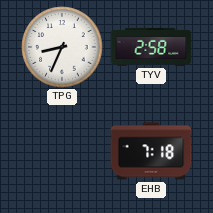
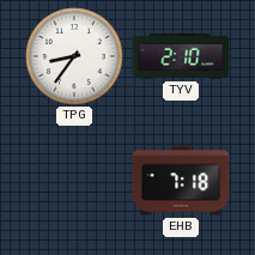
TPG: 8:34 -> 8:36
TYV: 2:58 -> 2:10
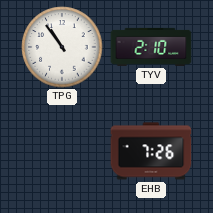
TPG: 8:36 -> 10:54
EHB: 7:18 -> 7:26
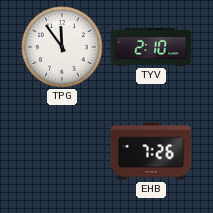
TPG: 10:54 -> 11:54
